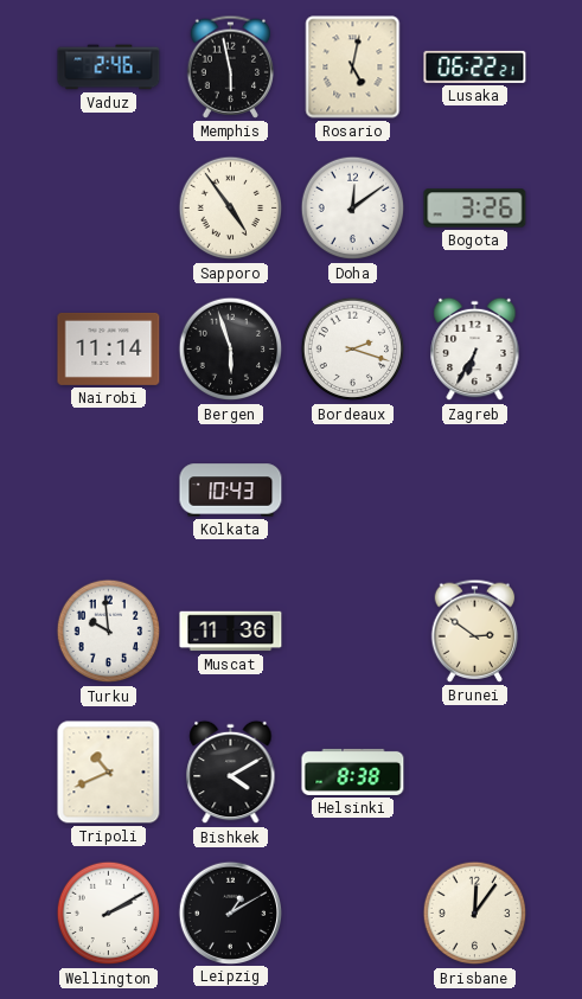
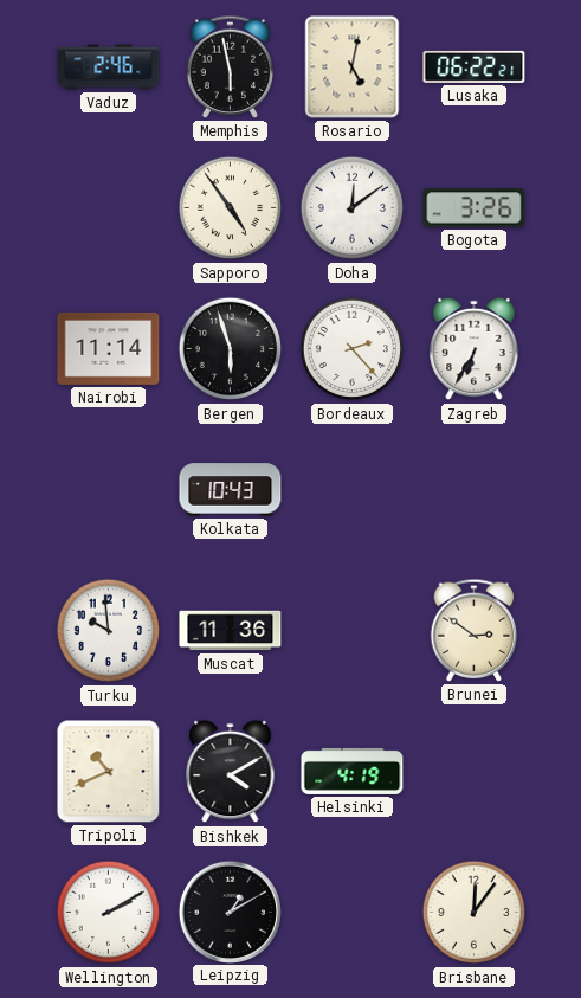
Bordeaux: 2:18 -> 2:23
Helsinki: 8:38 -> 4:19
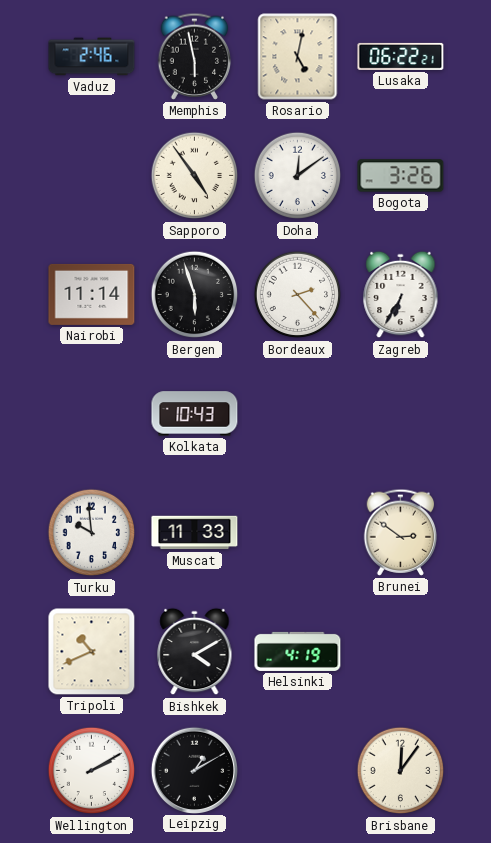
Muscat: 11:36 -> 11:33
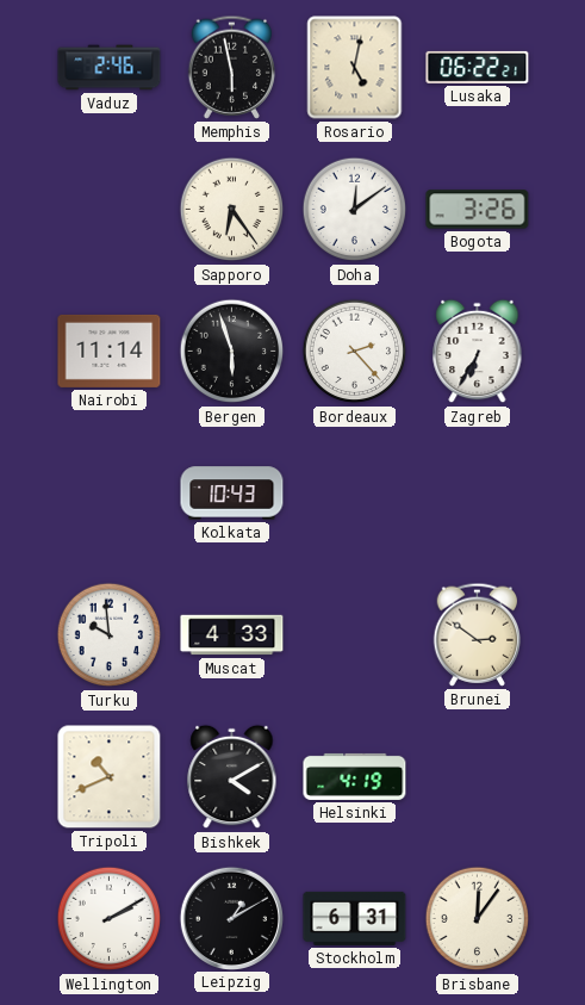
Sapporo: 4:54 -> 6:24
Muscat: 11:33 -> 4:33
Stockholm: none -> 6:31
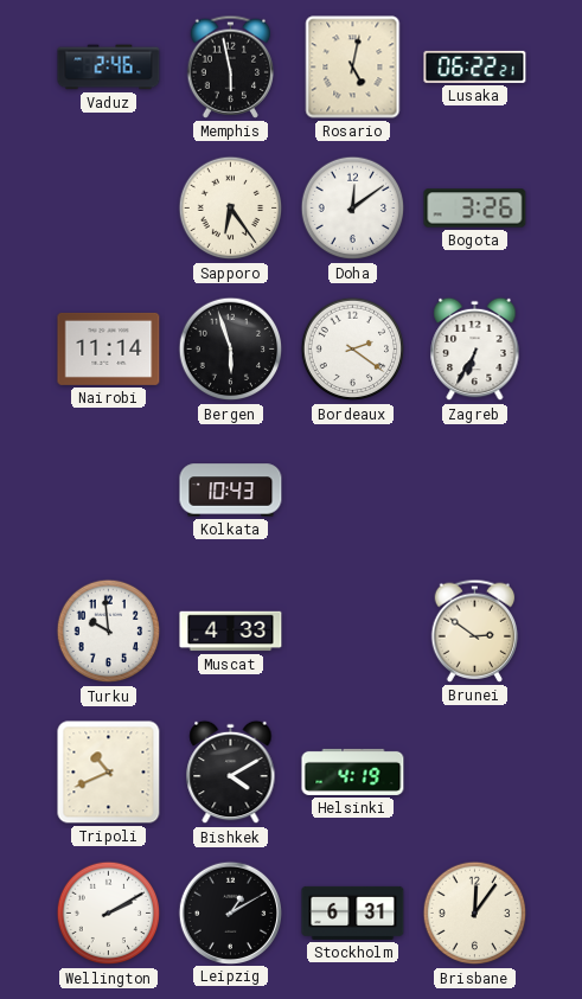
Bordeaux: 2:23 -> 2:21
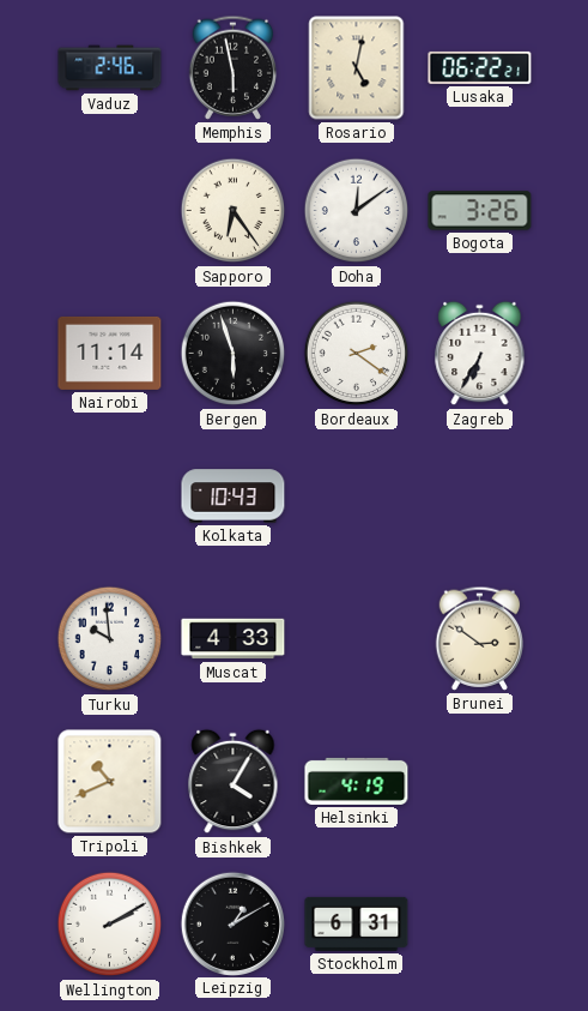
Bishkek: 4:10 -> 4:05
Brisbane: 12:06 -> none
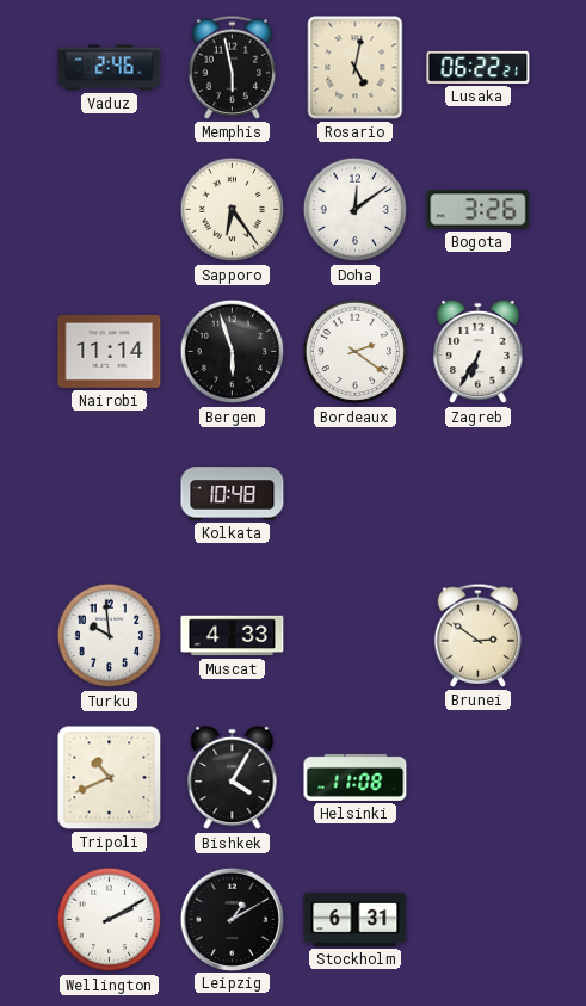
Kolkata: 10:43 -> 10:48
Helsinki: 4:19 -> 11:08
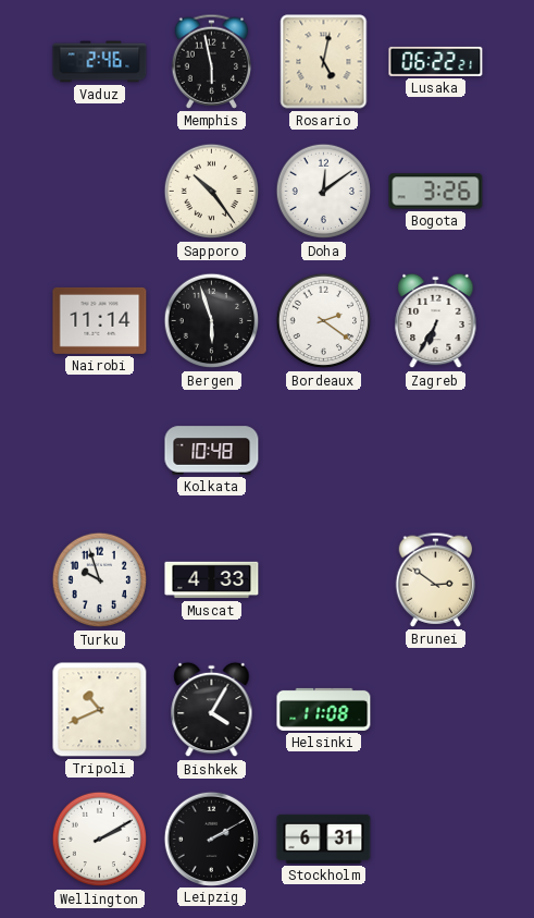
Sapporo: 6:24 -> 10:24
Turku: 9:59 -> 9:57
Leipzig: 1:10 -> 2:10
